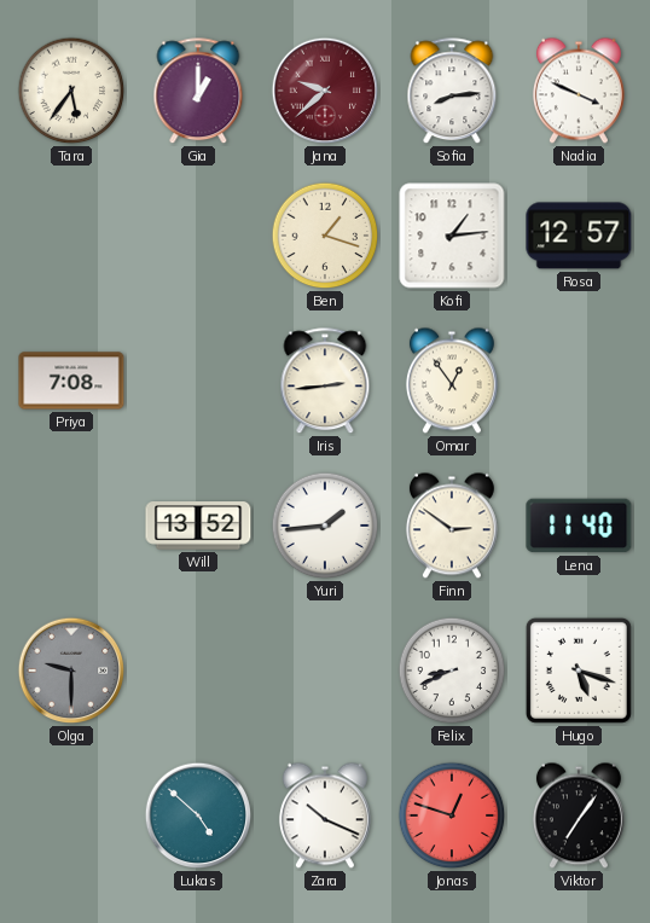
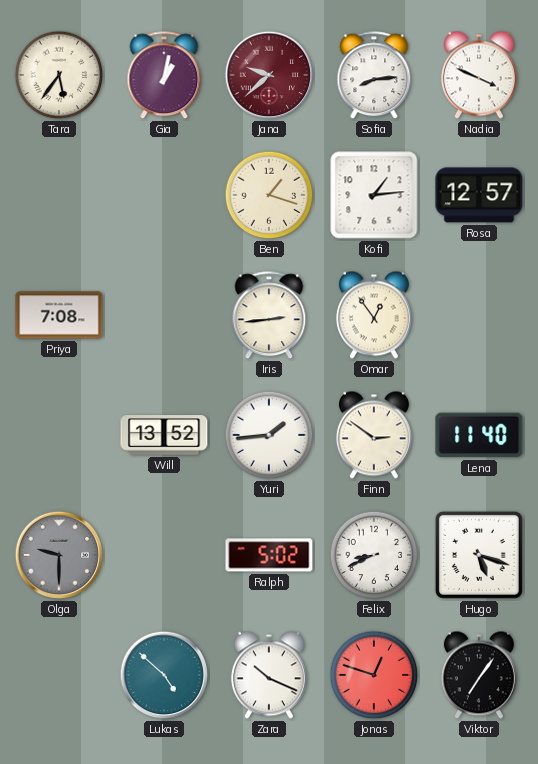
Gia: 1:00 -> 1:02
Ralph: none -> 5:02
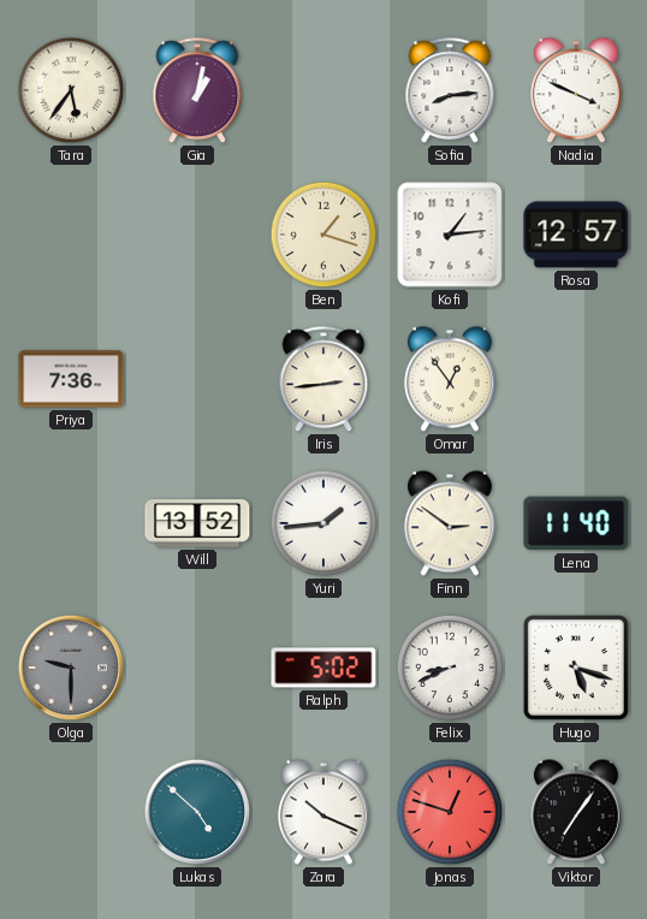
Jana: 9:38 -> none
Priya: 7:08 -> 7:36
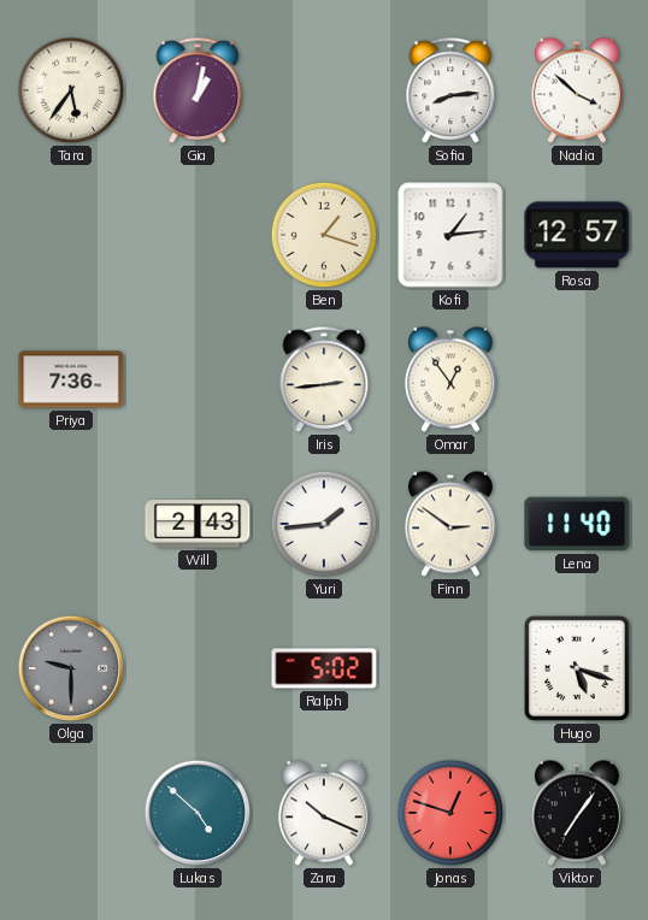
Nadia: 3:49 -> 3:52
Will: 13:52 -> 2:43
Felix: 8:41 -> none
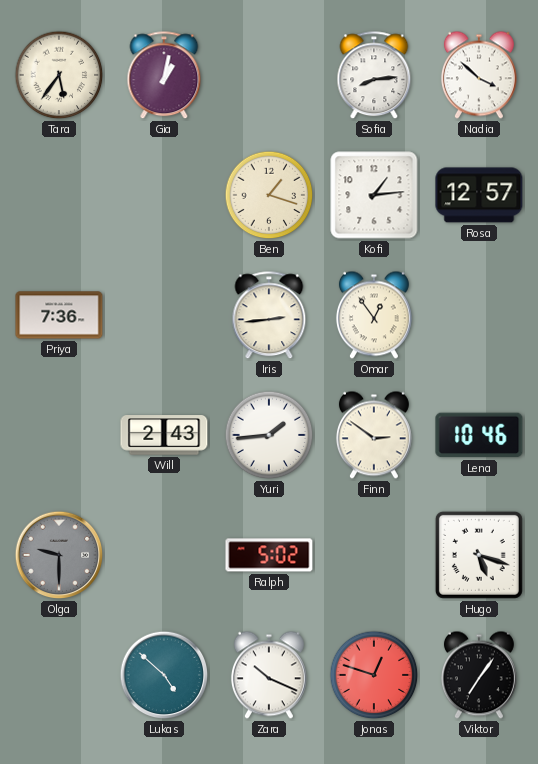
Lena: 11:40 -> 10:46
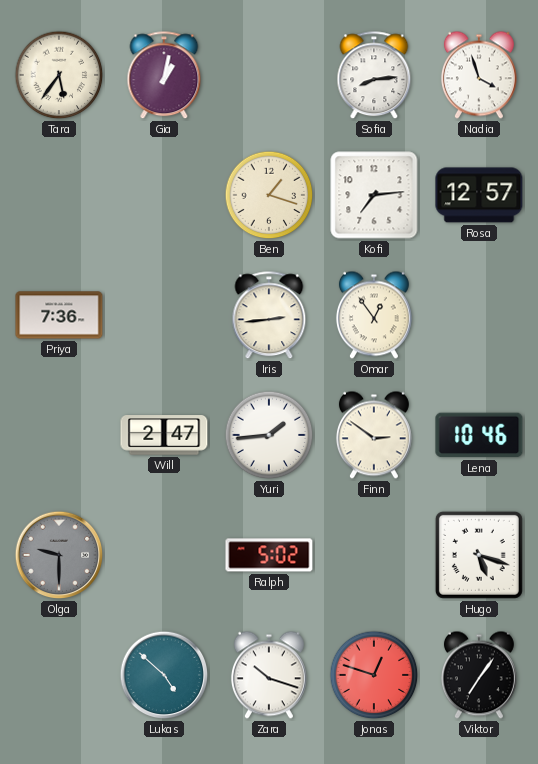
Nadia: 3:52 -> 3:57
Kofi: 1:14 -> 7:14
Will: 2:43 -> 2:47
Zara: 10:19 -> 10:18
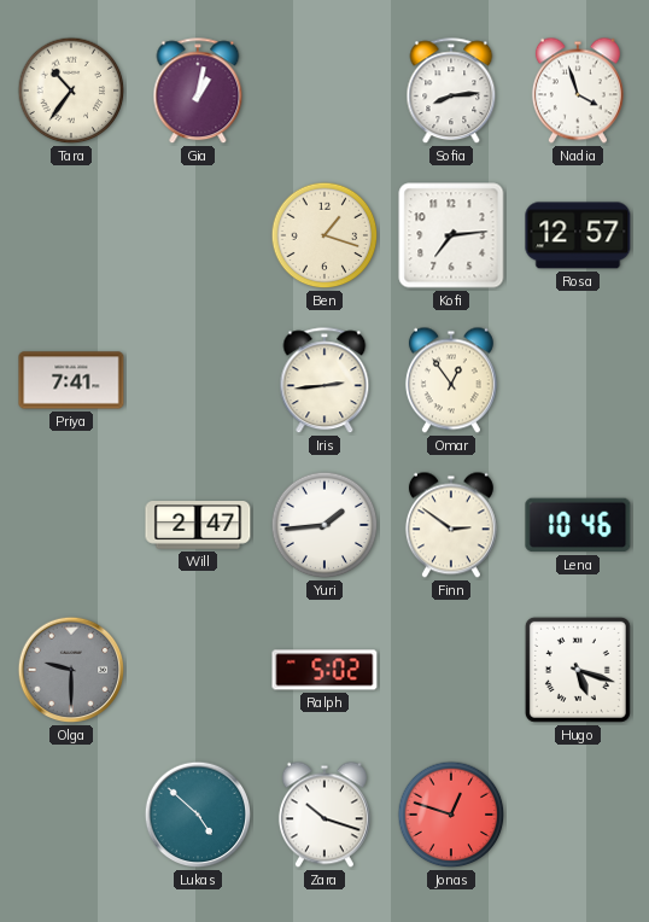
Tara: 5:36 -> 10:36
Priya: 7:36 -> 7:41
Viktor: 7:06 -> none
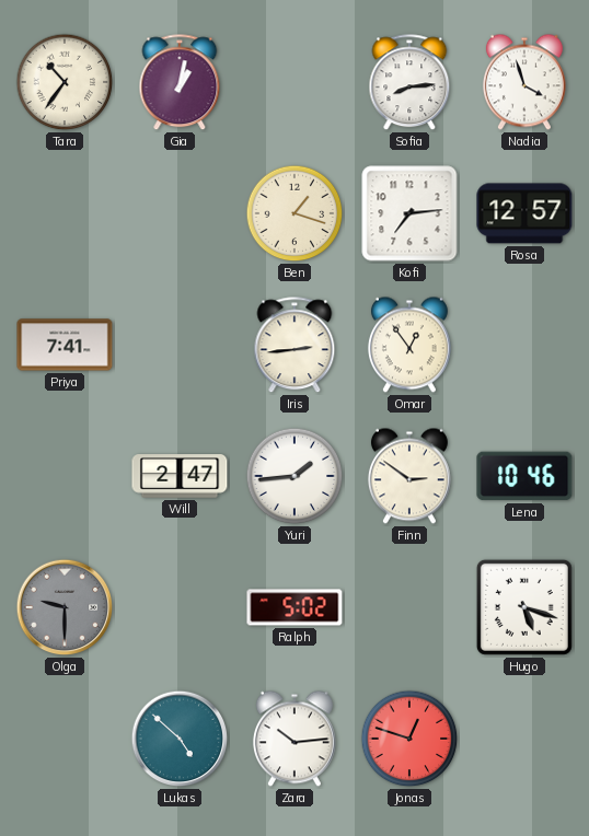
Zara: 10:18 -> 10:14
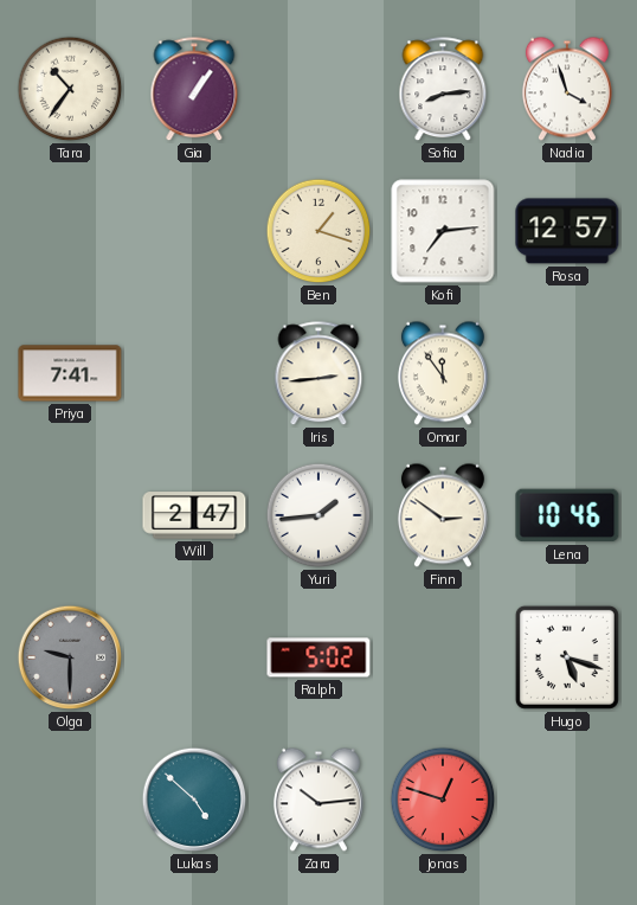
Gia: 1:02 -> 1:06
Omar: 12:54 -> 11:54
